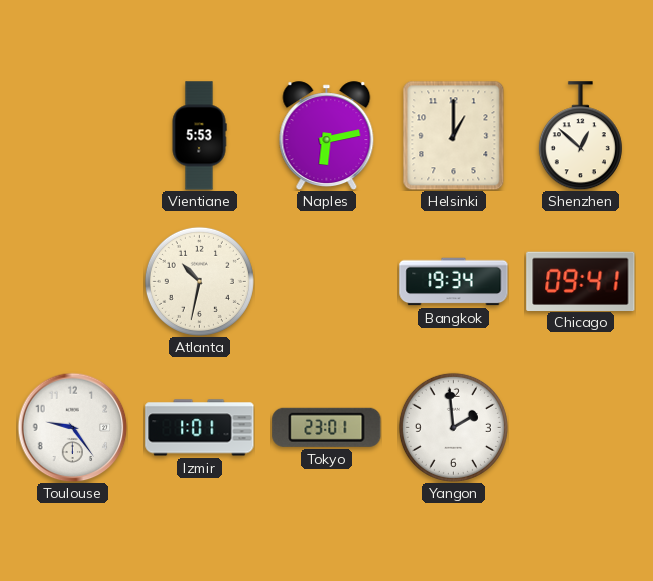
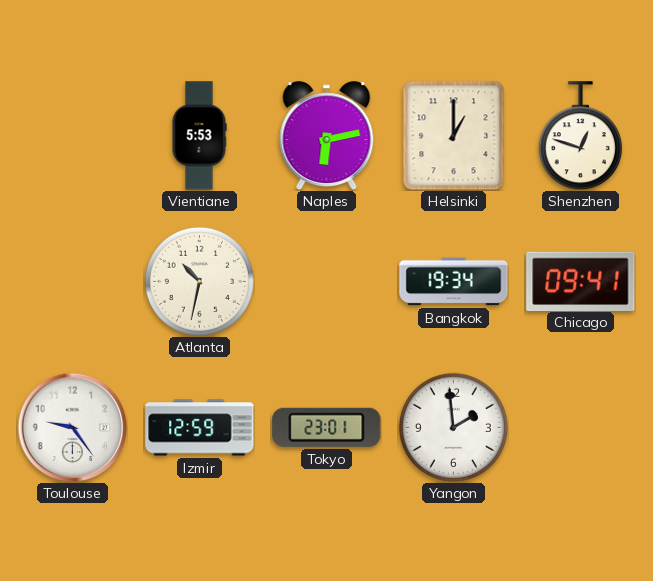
Shenzhen: 12:52 -> 12:48
Izmir: 1:01 -> 12:59
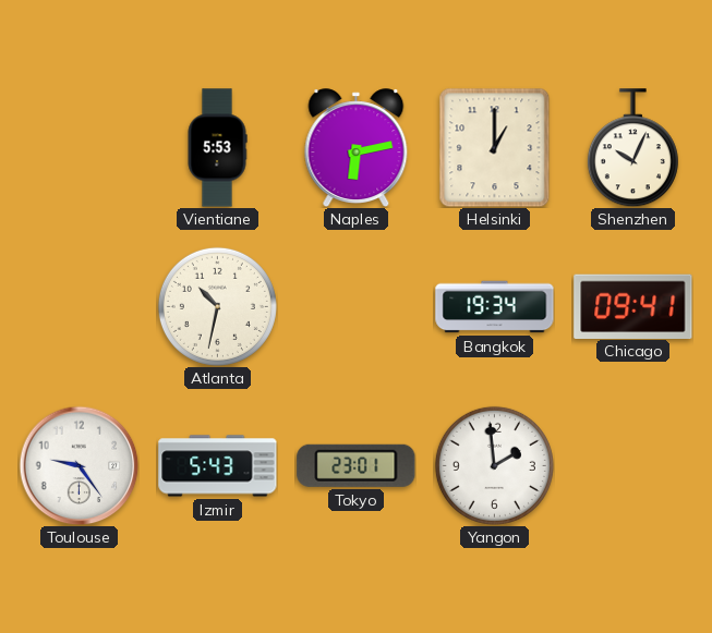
Shenzhen: 12:48 -> 10:04
Izmir: 12:59 -> 5:43
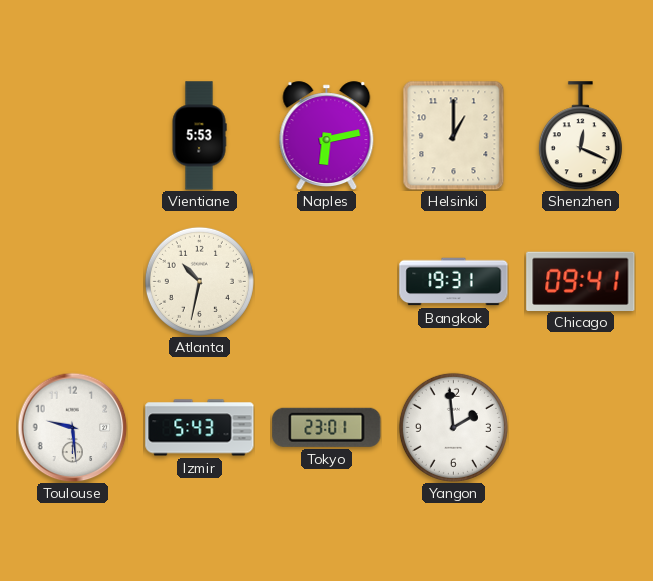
Shenzhen: 10:04 -> 12:19
Bangkok: 19:34 -> 19:31
Toulouse: 9:24 -> 9:29
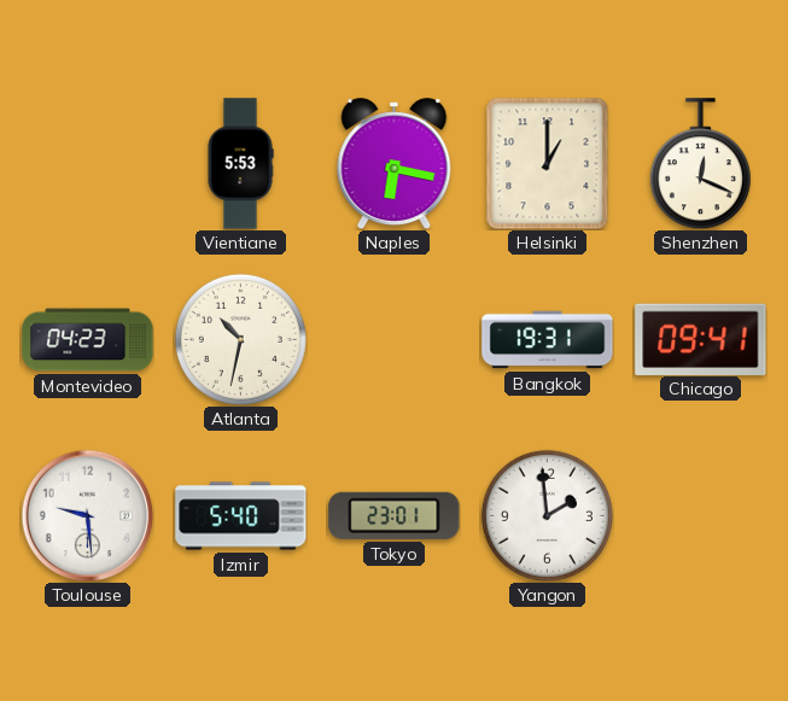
Naples: 6:13 -> 6:17
Montevideo: none -> 04:23
Izmir: 5:43 -> 5:40
